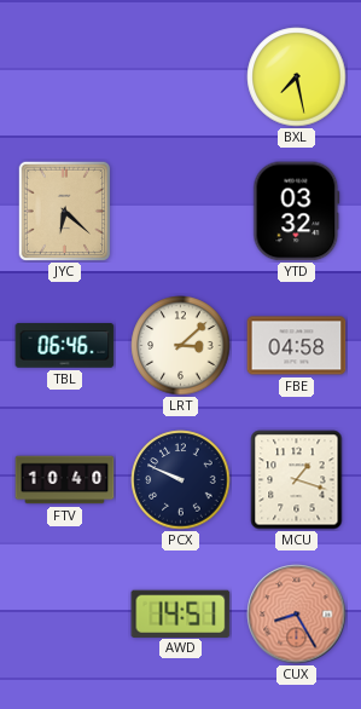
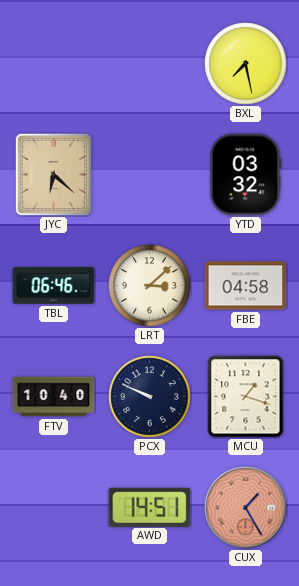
CUX: 8:25 -> 1:25
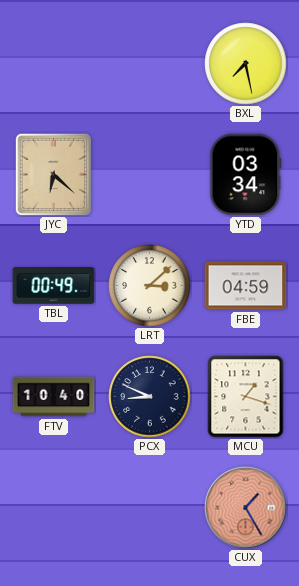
YTD: 03:32 -> 03:34
TBL: 06:46 -> 00:49
FBE: 04:58 -> 04:59
PCX: 9:49 -> 8:49
AWD: 14:51 -> none
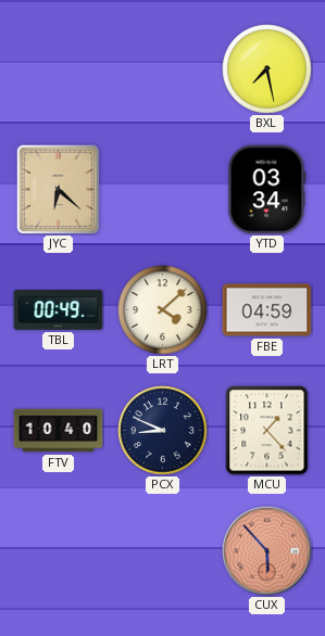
LRT: 3:08 -> 4:08
MCU: 1:18 -> 1:23
CUX: 1:25 -> 5:53
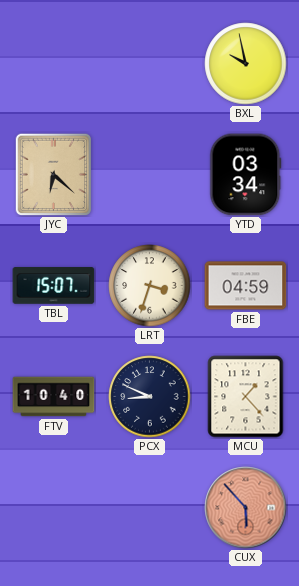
BXL: 7:28 -> 9:58
TBL: 00:49 -> 15:07
LRT: 4:08 -> 3:33
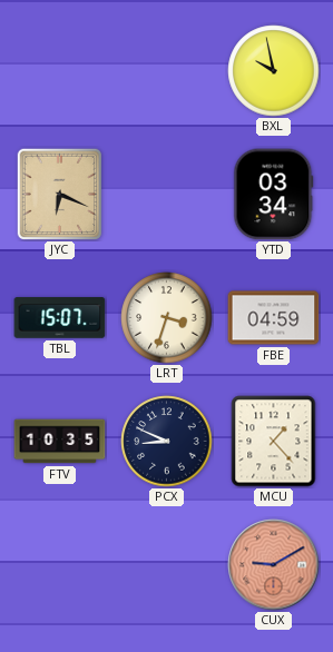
JYC: 6:22 -> 6:19
FTV: 10:40 -> 10:35
CUX: 5:53 -> 9:10
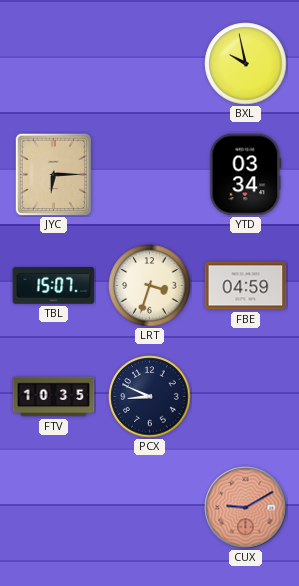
JYC: 6:19 -> 6:15
MCU: 1:23 -> none
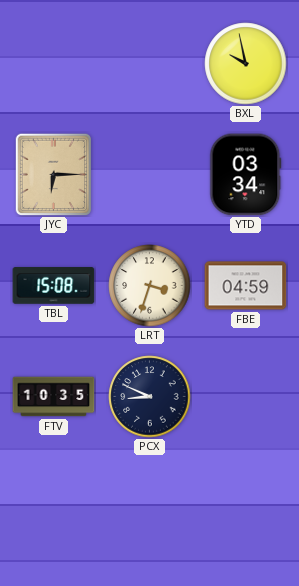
TBL: 15:07 -> 15:08
CUX: 9:10 -> none
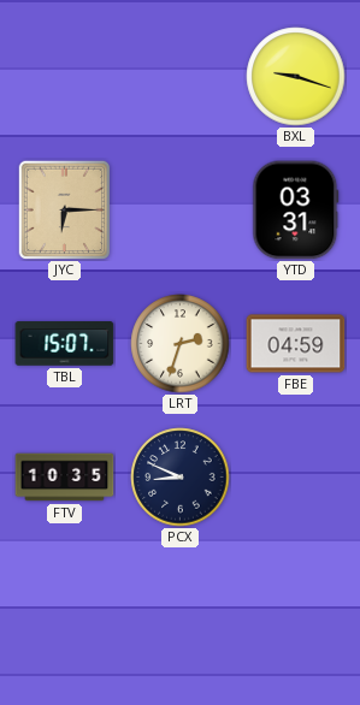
BXL: 9:58 -> 9:18
YTD: 03:34 -> 03:31
TBL: 15:08 -> 15:07
LRT: 3:33 -> 2:33
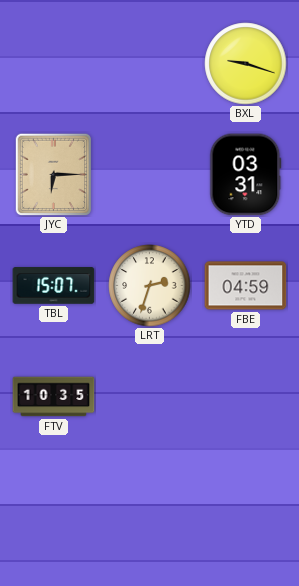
PCX: 8:49 -> none
